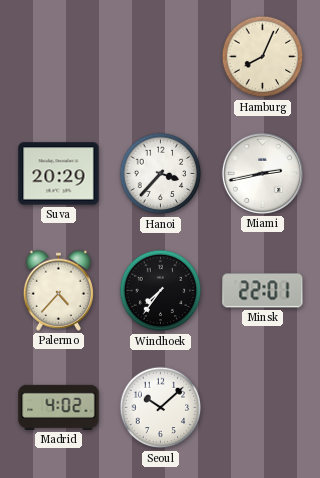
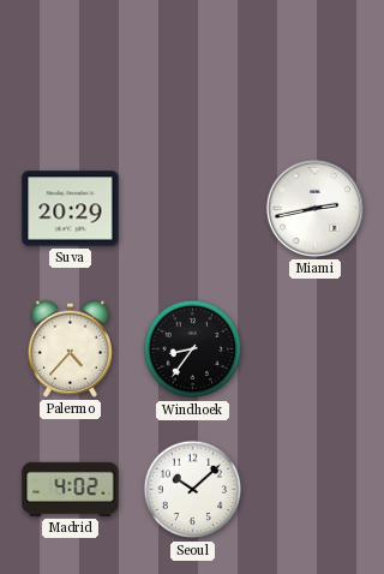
Hamburg: 8:04 -> none
Hanoi: 3:37 -> none
Windhoek: 7:36 -> 8:36
Minsk: 22:01 -> none
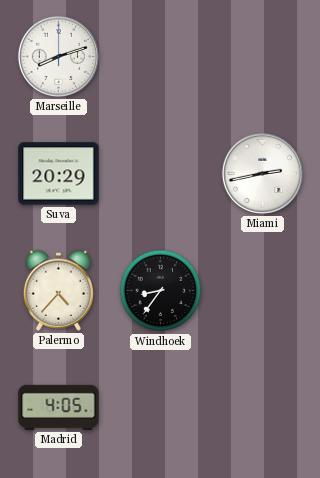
Marseille: none -> 8:12
Madrid: 4:02 -> 4:05
Seoul: 10:08 -> none
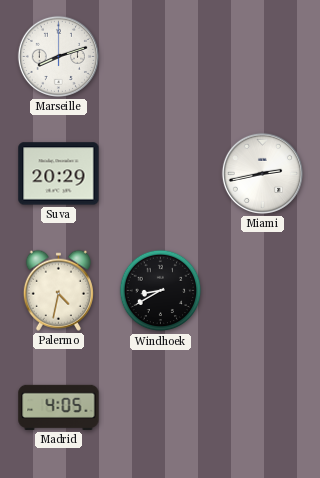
Palermo: 4:37 -> 4:32
Windhoek: 8:36 -> 8:40
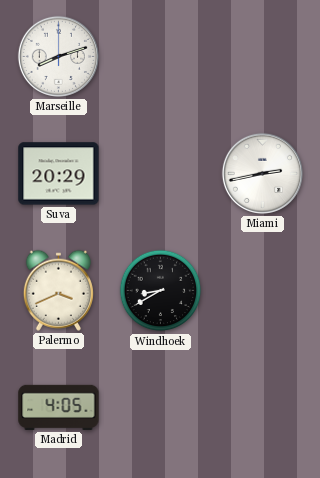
Palermo: 4:32 -> 3:41
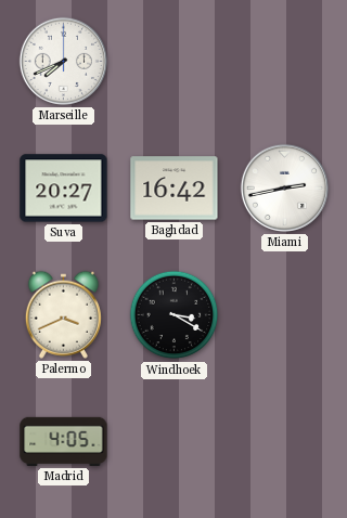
Marseille: 8:12 -> 7:41
Suva: 20:29 -> 20:27
Baghdad: none -> 16:42
Windhoek: 8:40 -> 3:20
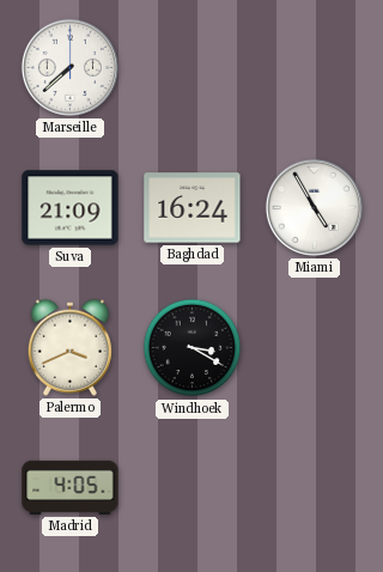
Marseille: 7:41 -> 7:38
Suva: 20:27 -> 21:09
Baghdad: 16:42 -> 16:24
Miami: 2:43 -> 4:55
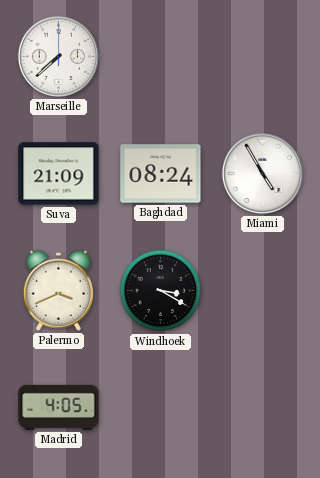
Baghdad: 16:24 -> 08:24
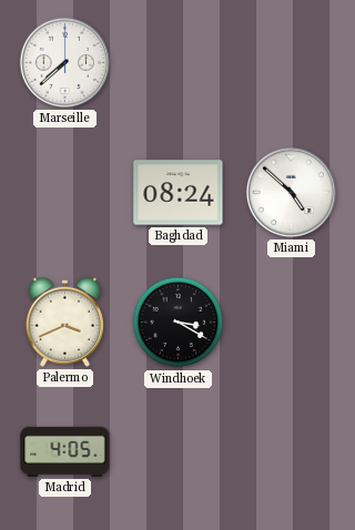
Suva: 21:09 -> none
Miami: 4:55 -> 4:52
